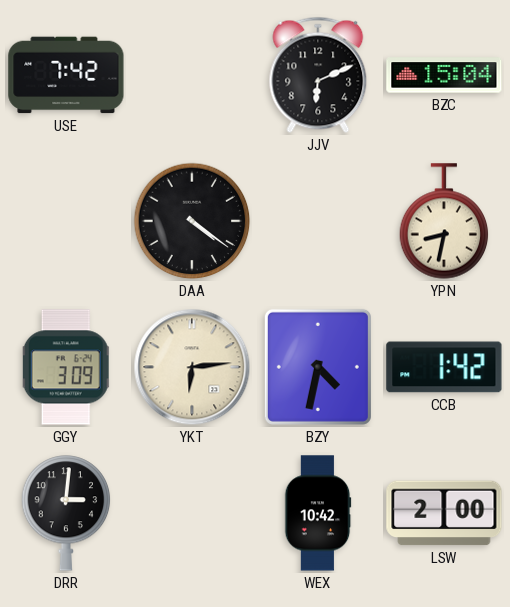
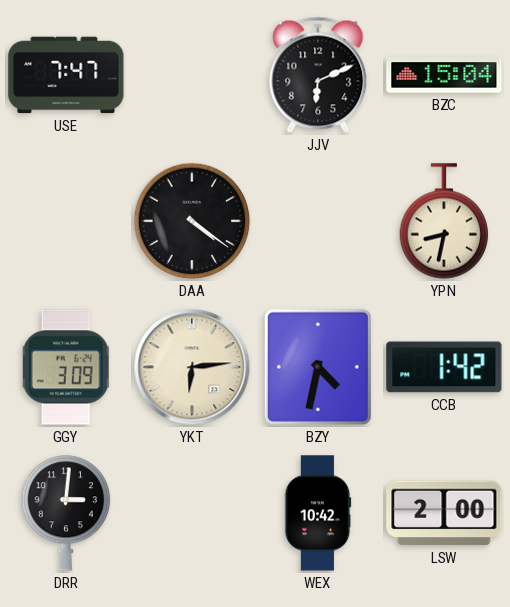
USE: 7:42 -> 7:47
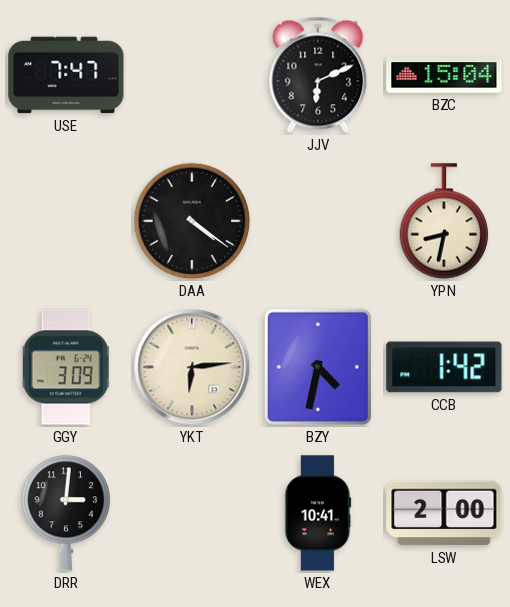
WEX: 10:42 -> 10:41
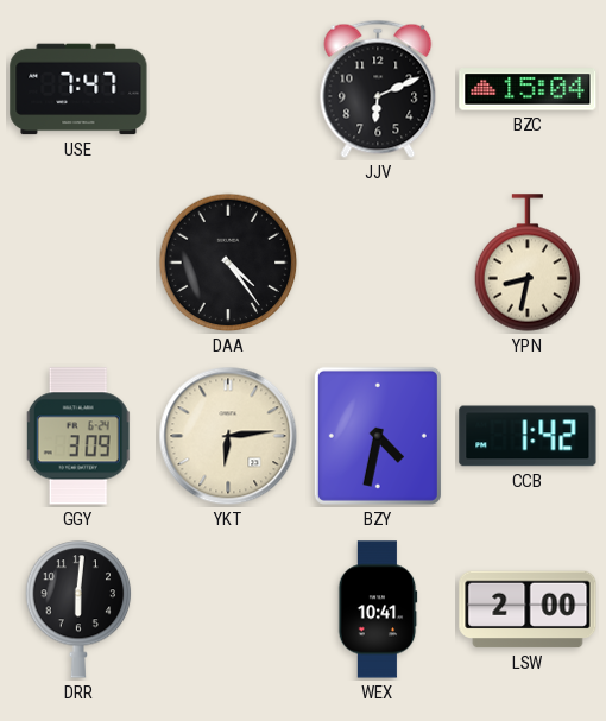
DAA: 4:21 -> 4:24
DRR: 3:01 -> 6:01
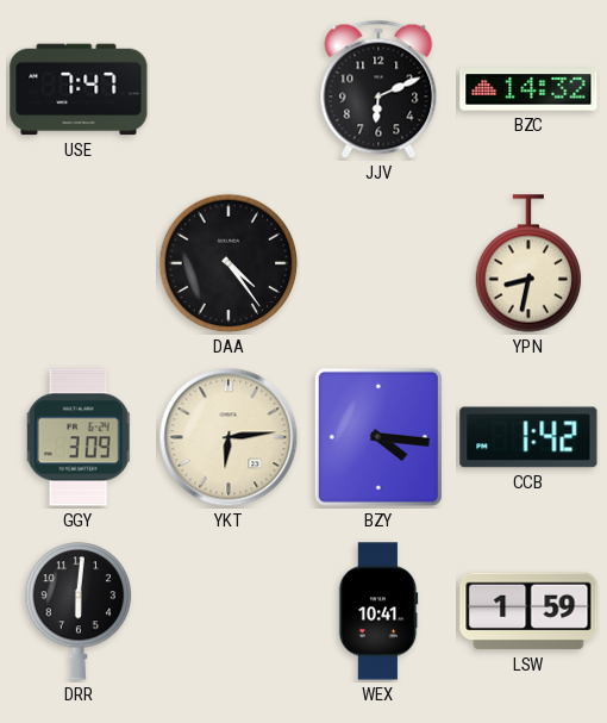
BZC: 15:04 -> 14:32
BZY: 4:32 -> 4:16
LSW: 2:00 -> 1:59
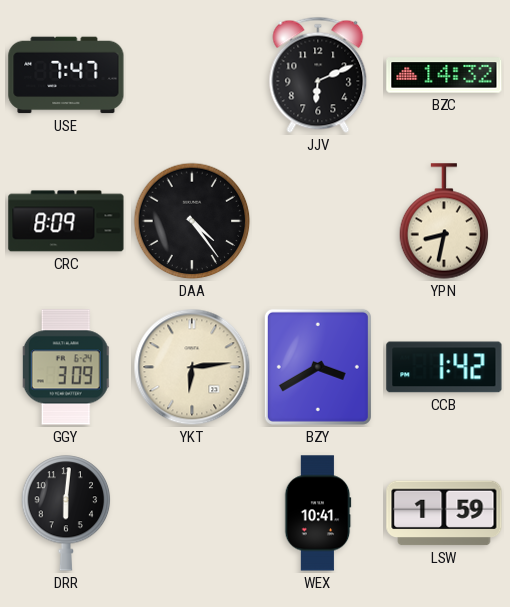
CRC: none -> 8:09
BZY: 4:16 -> 3:40
